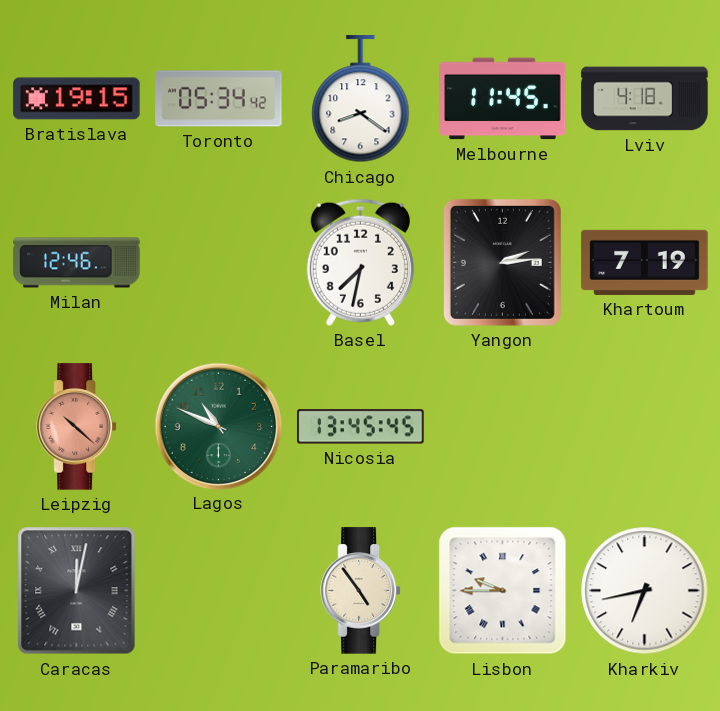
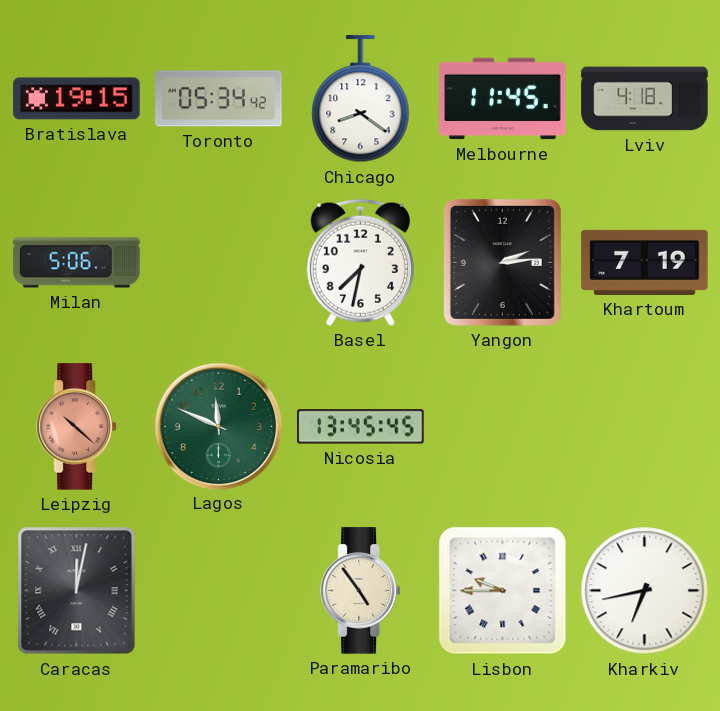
Milan: 12:46 -> 5:06
Lagos: 10:49 -> 11:49
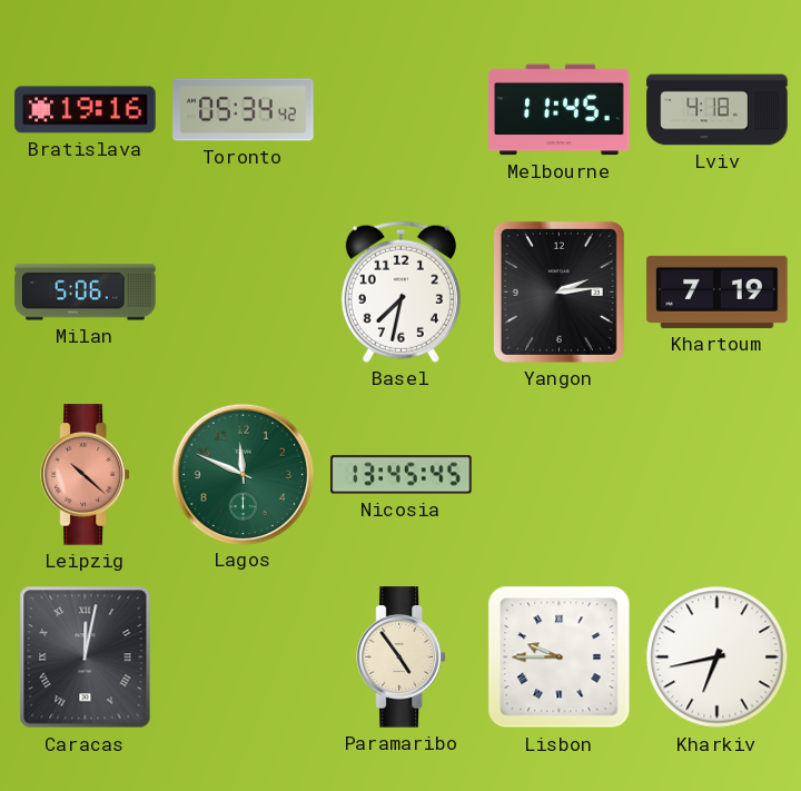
Bratislava: 19:15 -> 19:16
Chicago: 8:21 -> none
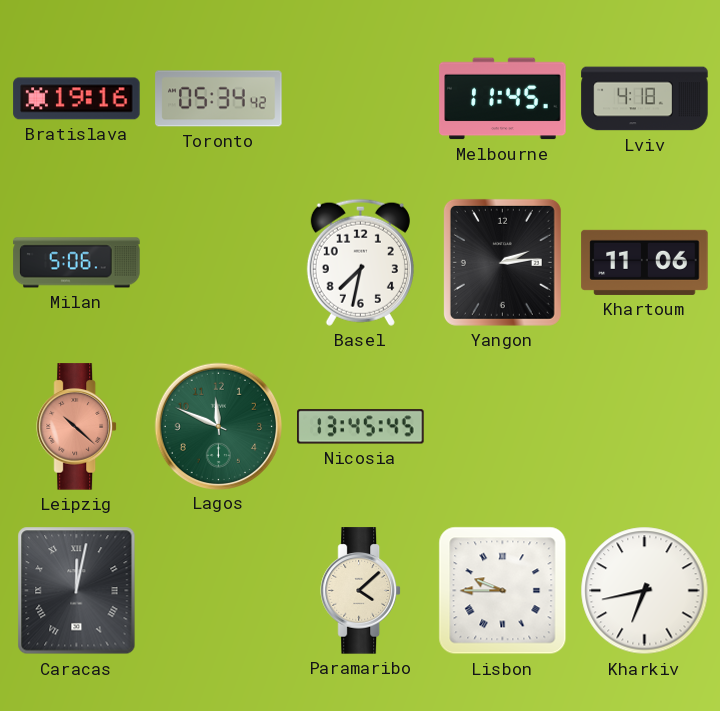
Khartoum: 7:19 -> 11:06
Paramaribo: 4:54 -> 4:08
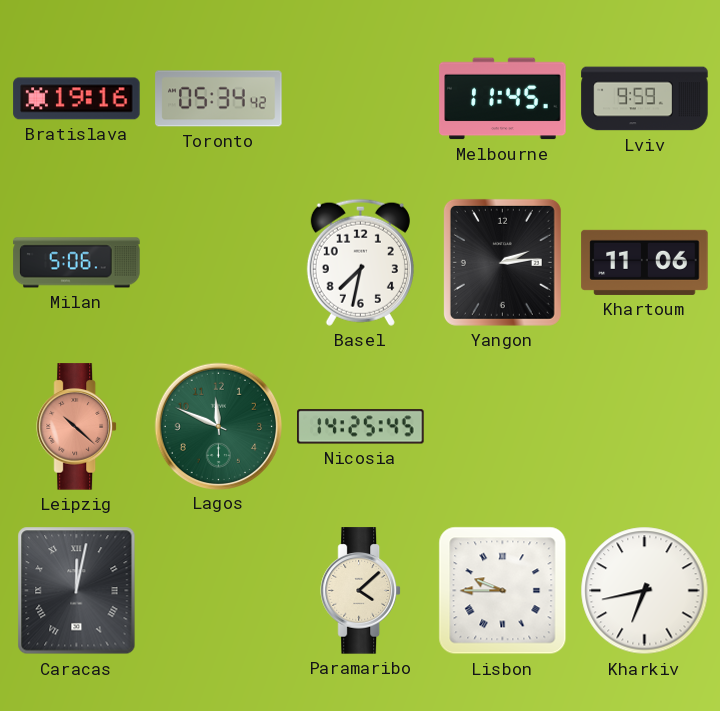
Lviv: 4:18 -> 9:59
Nicosia: 13:45 -> 14:25
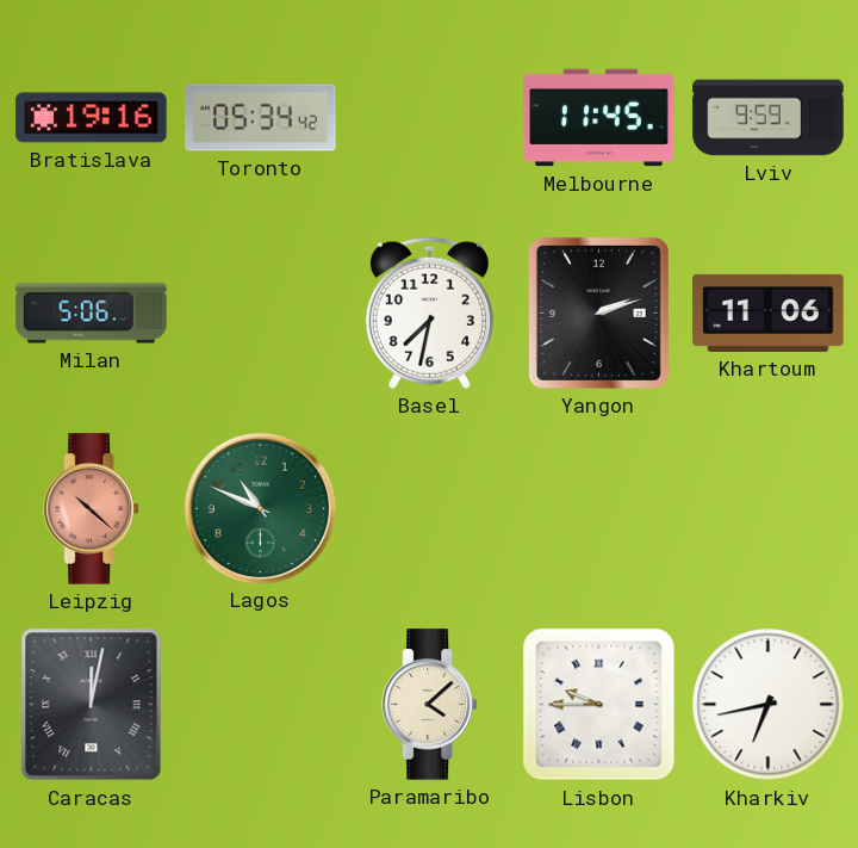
Yangon: 2:14 -> 2:12
Lagos: 11:49 -> 10:49
Nicosia: 14:25 -> none
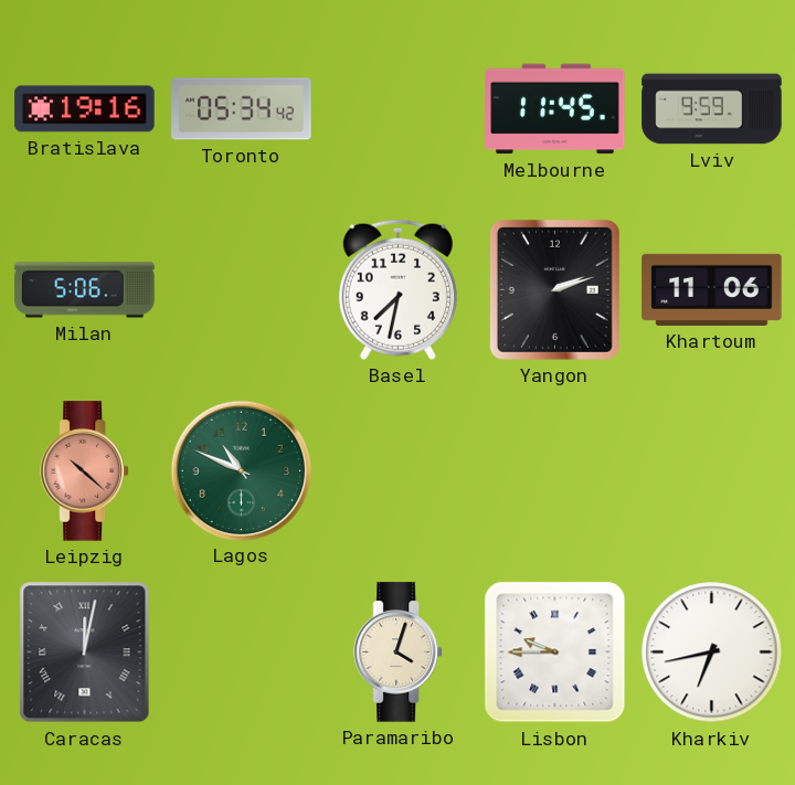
Paramaribo: 4:08 -> 4:03
